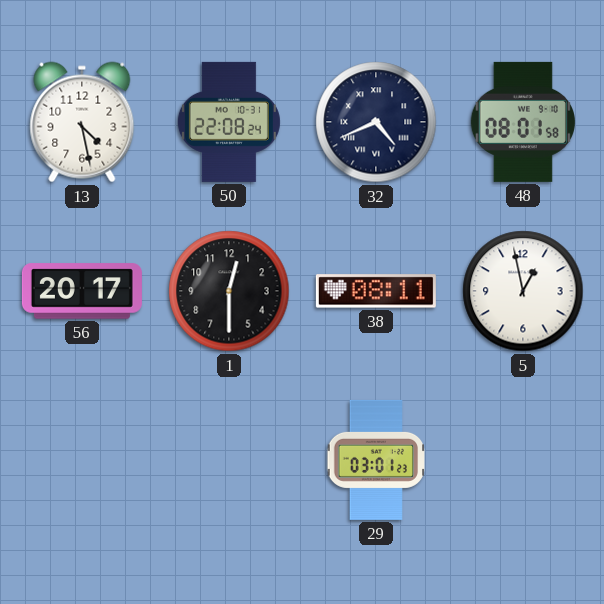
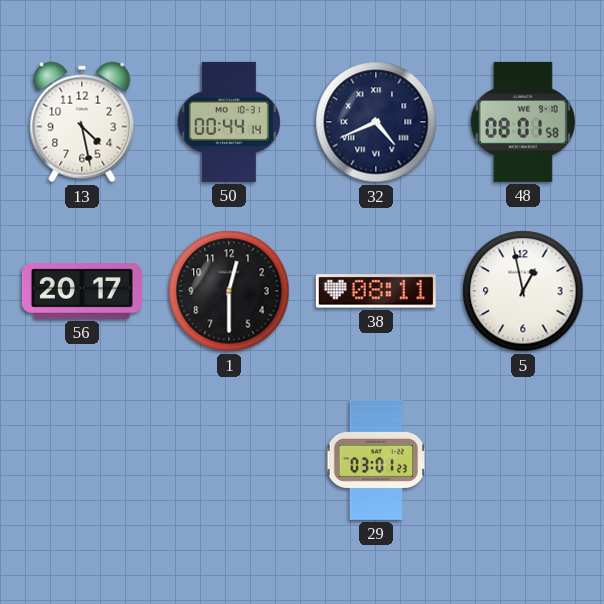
50: 22:08 -> 00:44
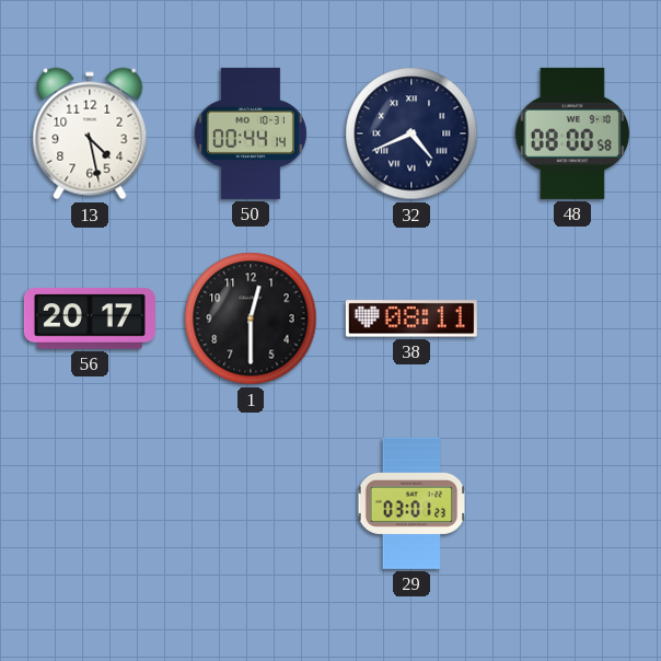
48: 08:01 -> 08:00
5: 12:58 -> none
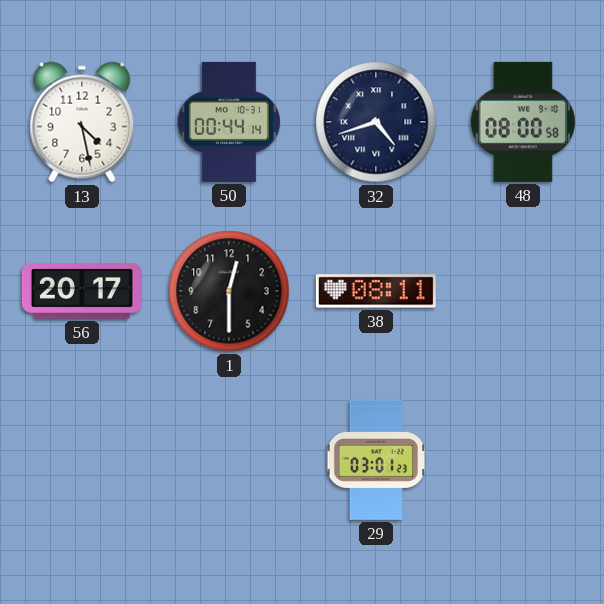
32: 4:41 -> 4:42
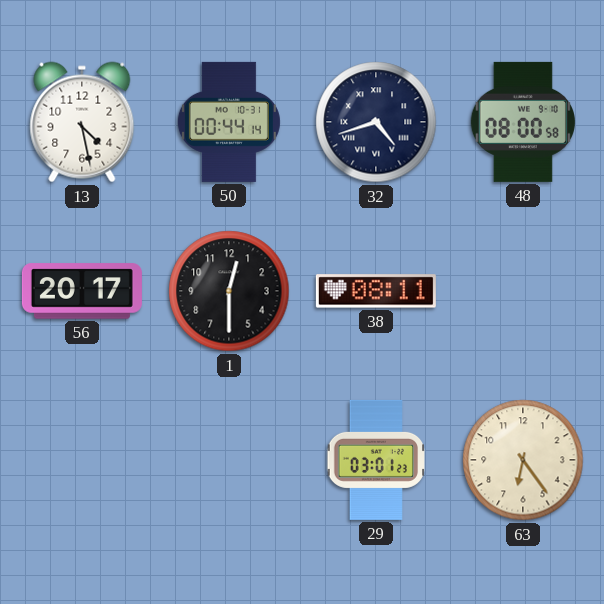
63: none -> 6:24
